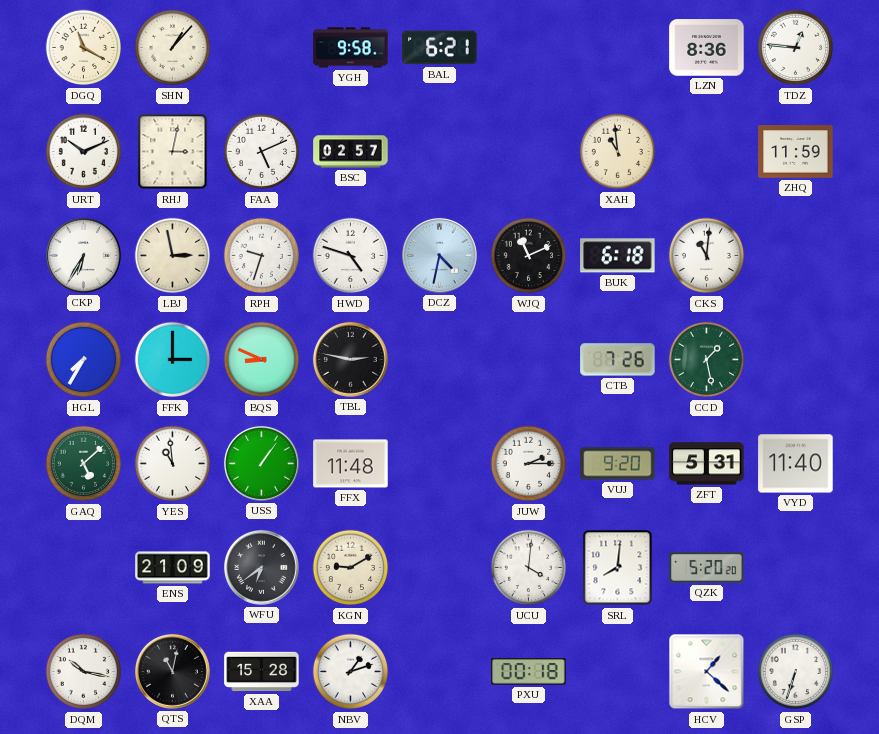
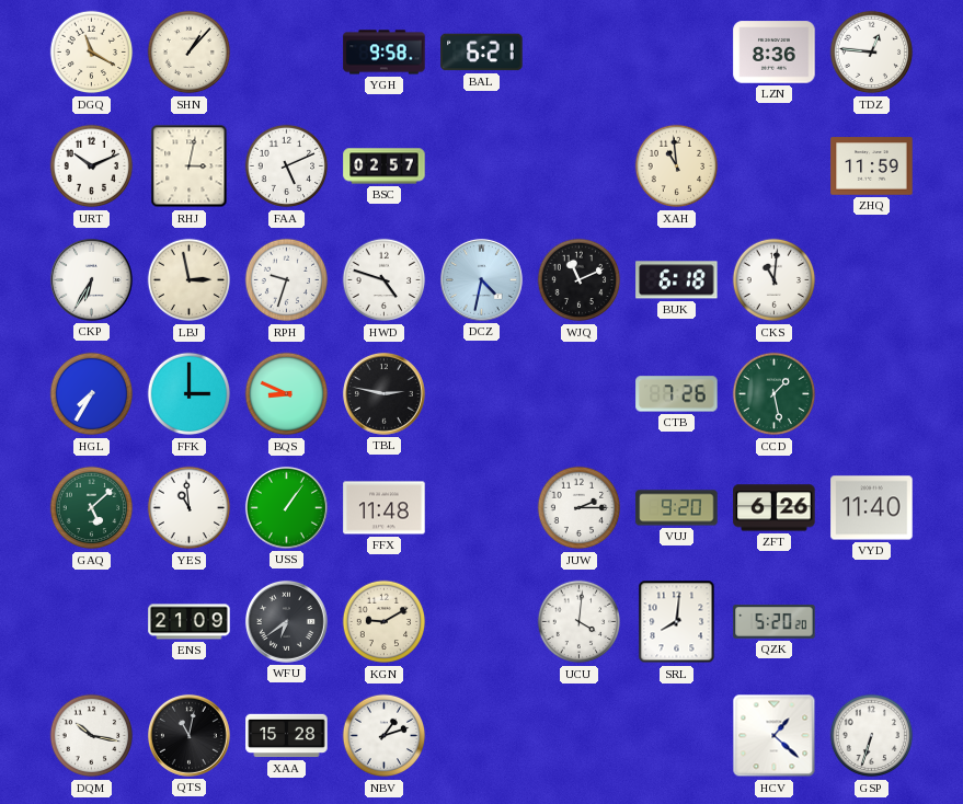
ZFT: 5:31 -> 6:26
PXU: 00:18 -> none
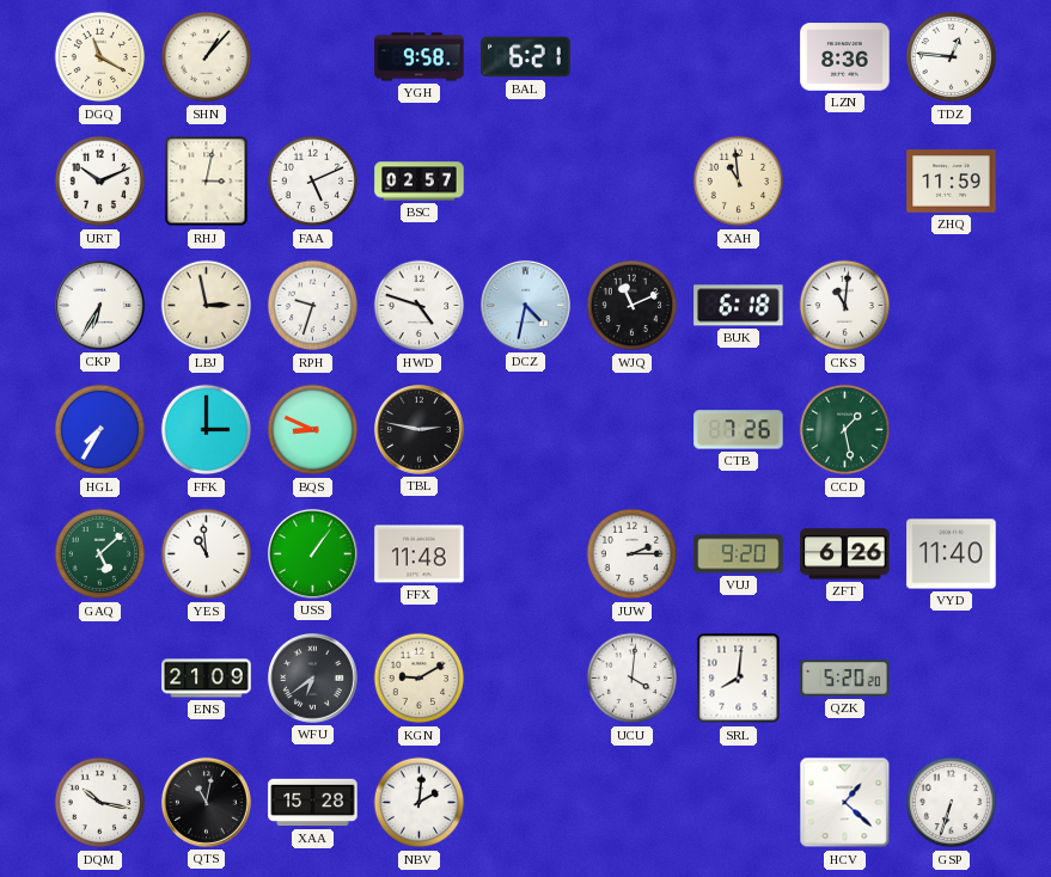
NBV: 1:12 -> 2:01
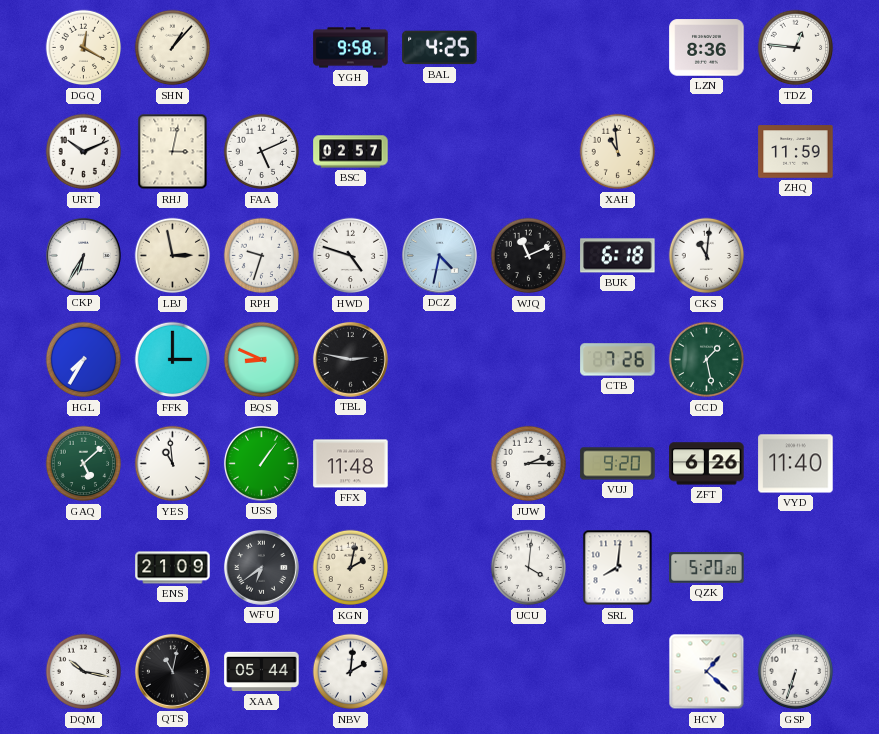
DGQ: 11:20 -> 12:20
BAL: 6:21 -> 4:25
KGN: 9:10 -> 2:02
XAA: 15:28 -> 05:44
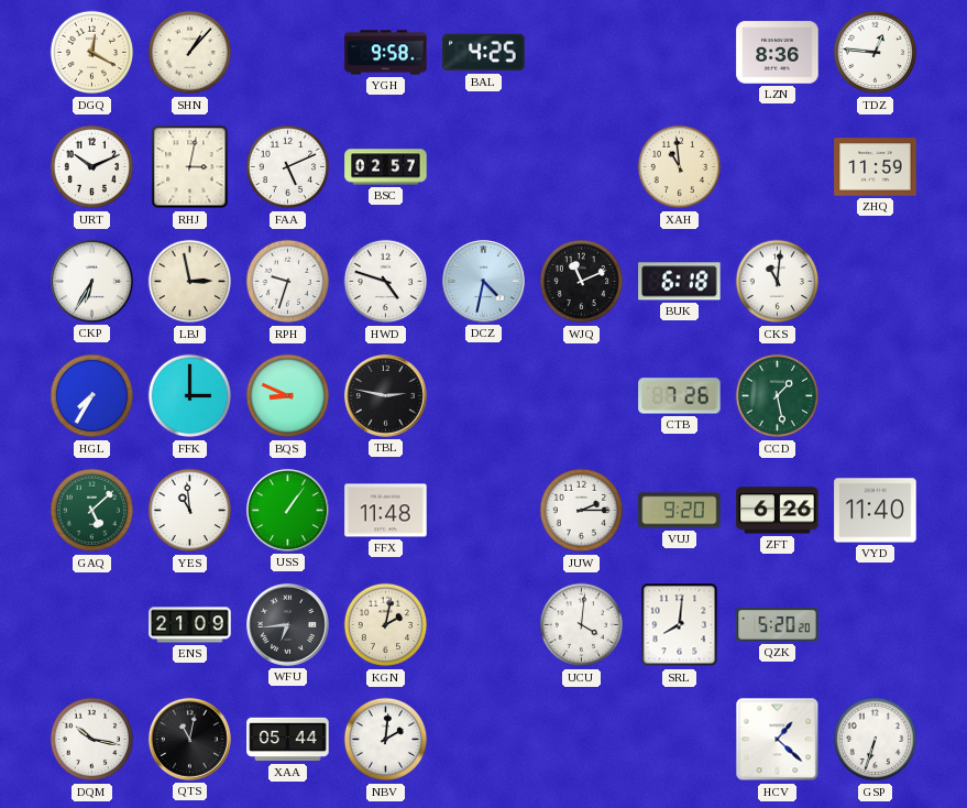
WFU: 6:39 -> 6:44
